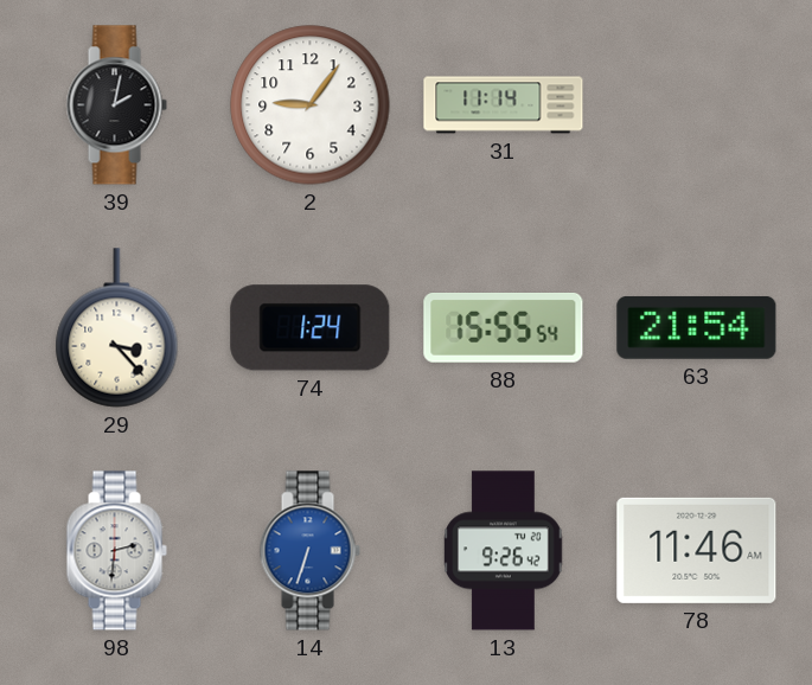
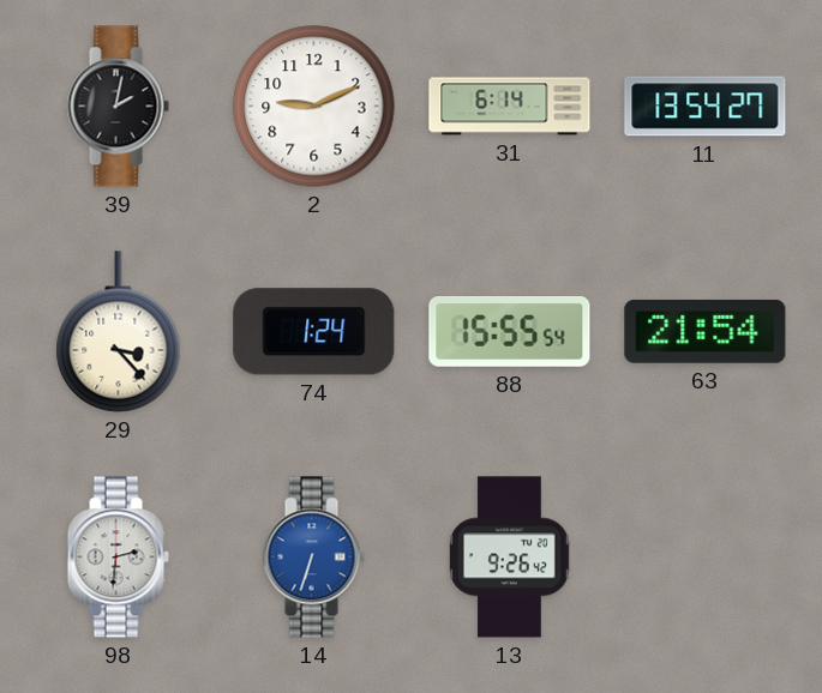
2: 9:06 -> 9:11
31: 11:14 -> 6:14
11: none -> 13:54
78: 11:46 -> none
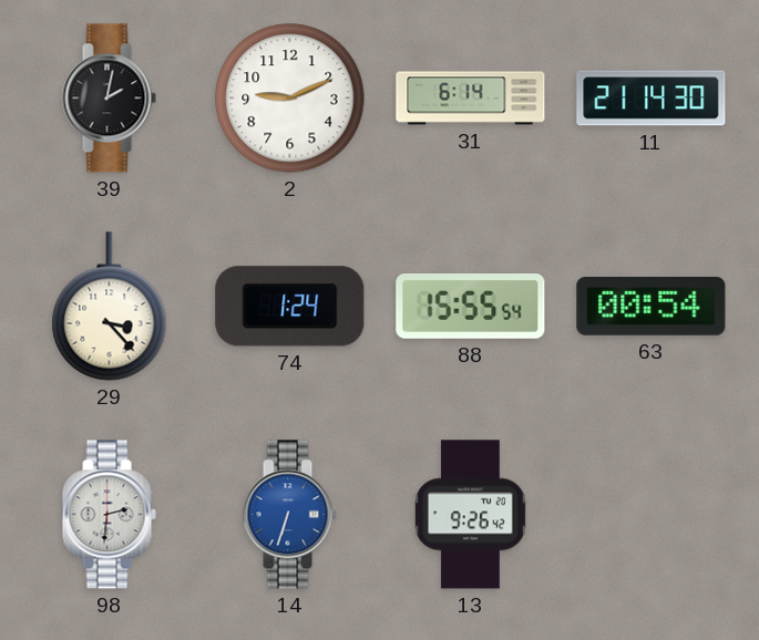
11: 13:54 -> 21:14
63: 21:54 -> 00:54
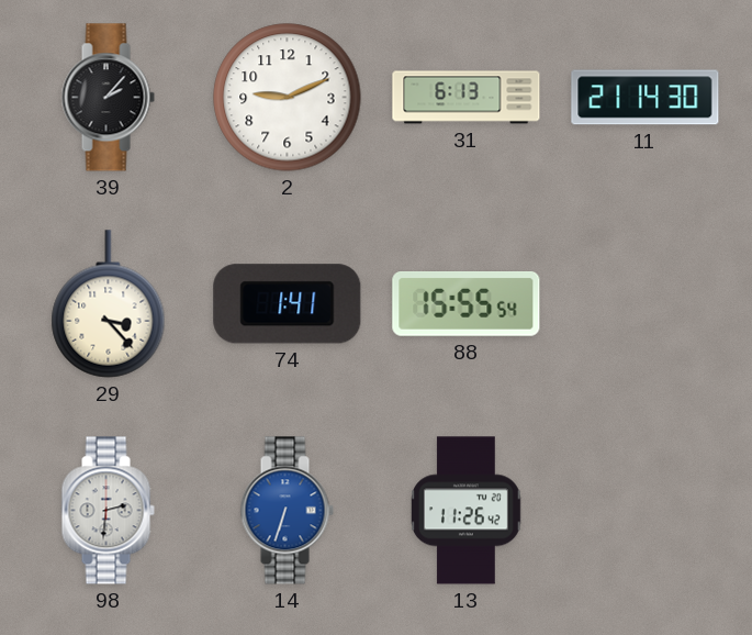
39: 2:02 -> 2:07
31: 6:14 -> 6:13
74: 1:24 -> 1:41
63: 00:54 -> none
13: 9:26 -> 11:26
